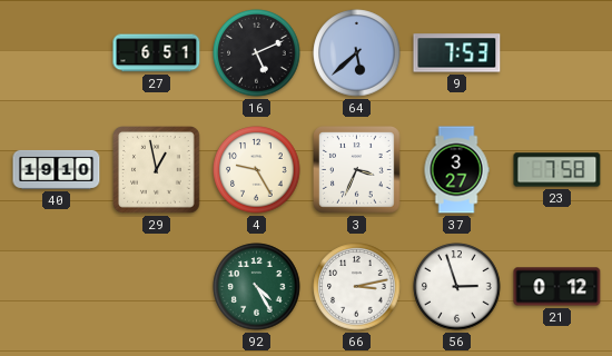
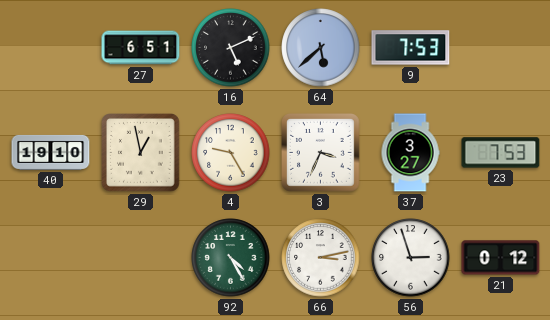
23: 7:58 -> 7:53
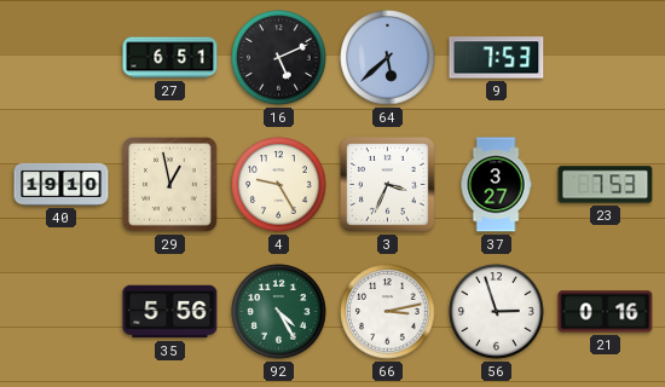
35: none -> 5:56
21: 0:12 -> 0:16
